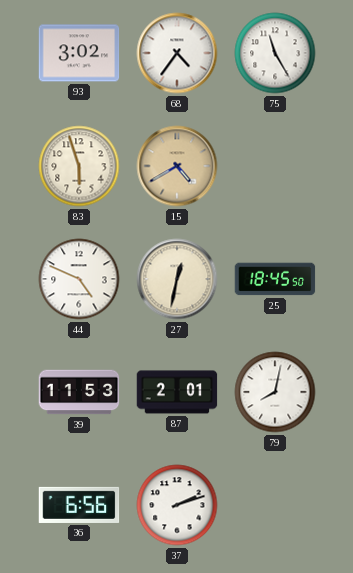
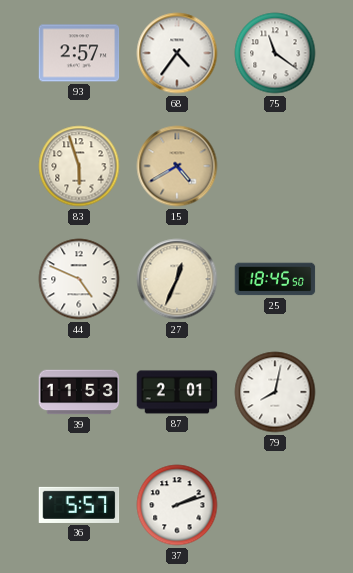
93: 3:02 -> 2:57
75: 11:25 -> 11:21
27: 12:32 -> 12:34
36: 6:56 -> 5:57
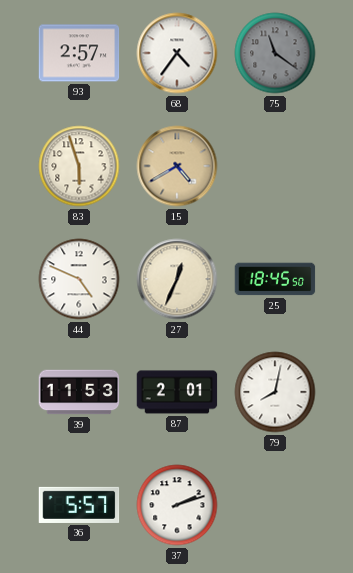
75 dial: white -> grey
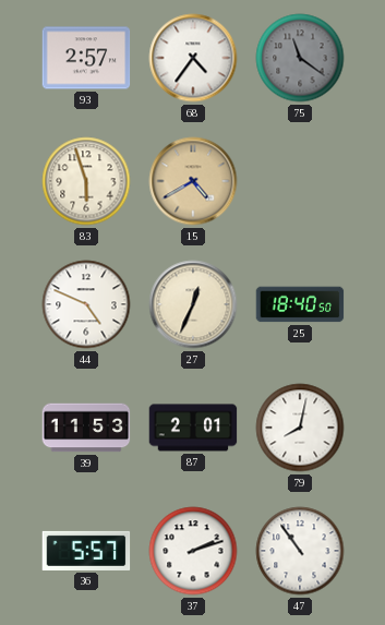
25: 18:45 -> 18:40
47: none -> 10:54
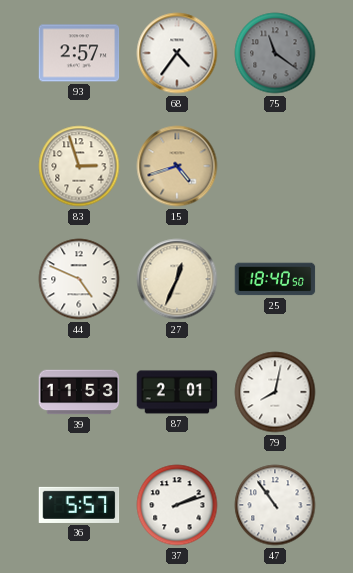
83: 5:57 -> 2:57
15: 4:40 -> 4:42
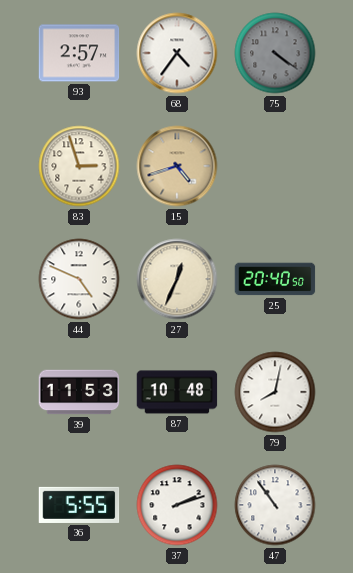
75: 11:21 -> 4:21
25: 18:40 -> 20:40
87: 2:01 -> 10:48
36: 5:57 -> 5:55
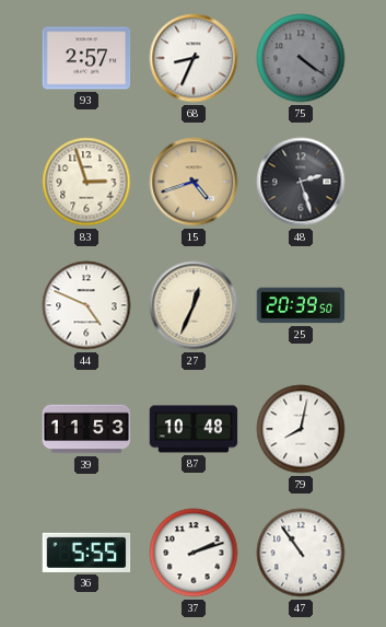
68: 4:36 -> 8:34
48: none -> 2:27
25: 20:40 -> 20:39
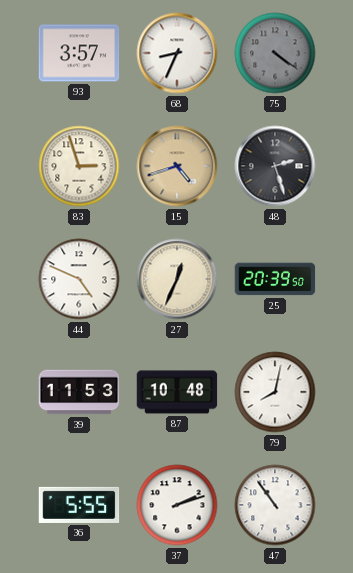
93: 2:57 -> 3:57
